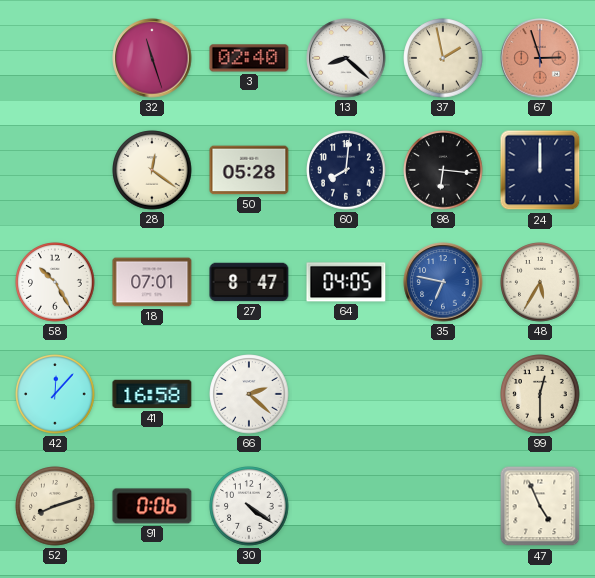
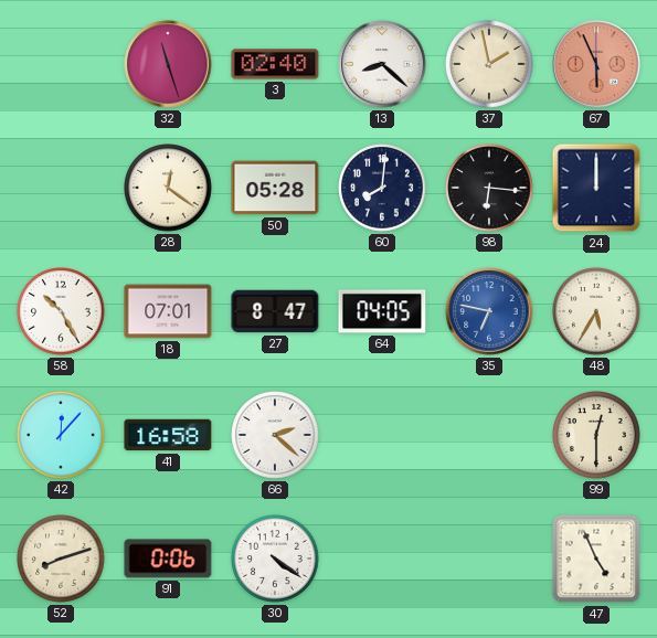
67: 2:57 -> 5:56
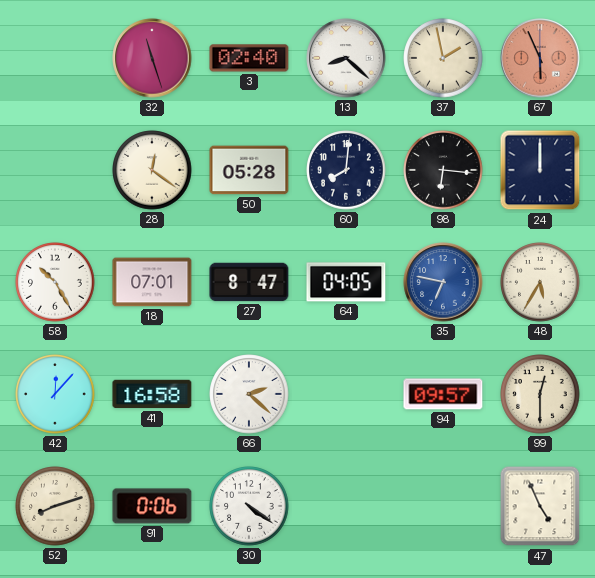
94: none -> 09:57
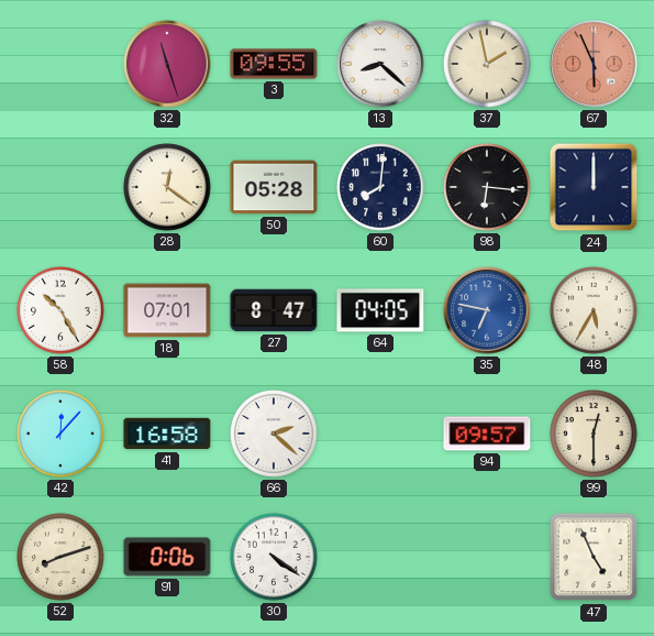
3: 02:40 -> 09:55
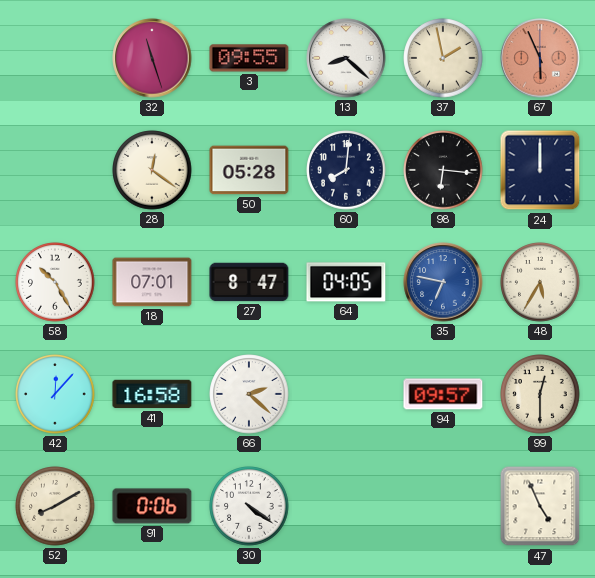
52: 8:12 -> 8:10
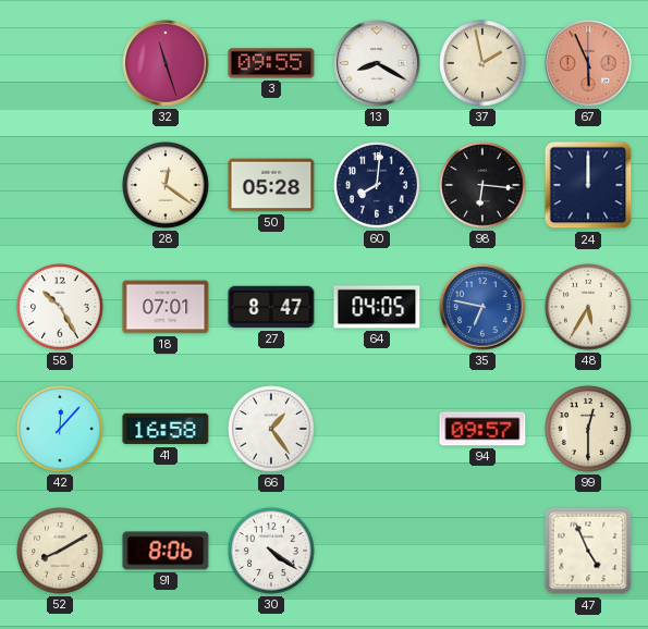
13: 8:22 -> 8:20
66: 2:22 -> 1:24
91: 0:06 -> 8:06
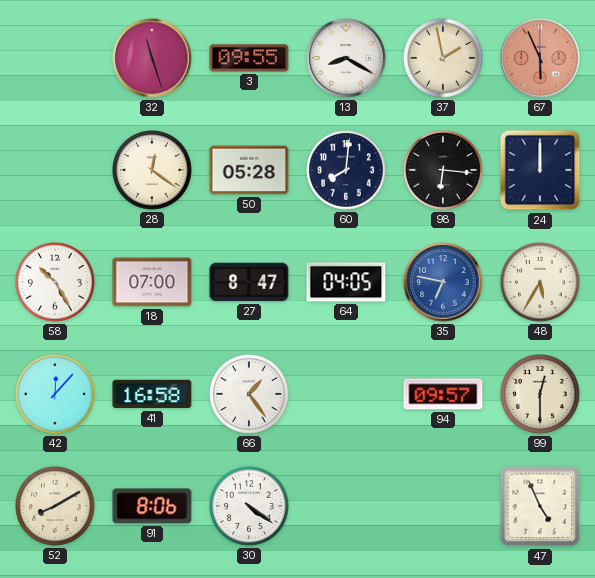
18: 07:01 -> 07:00
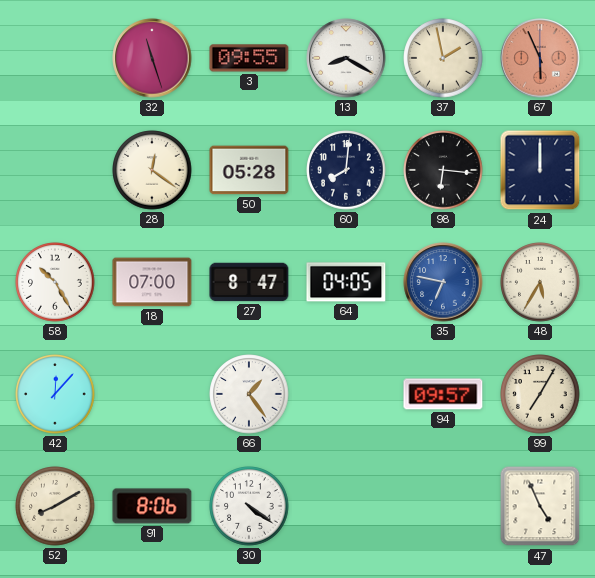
41: 16:58 -> none
99: 12:30 -> 7:05
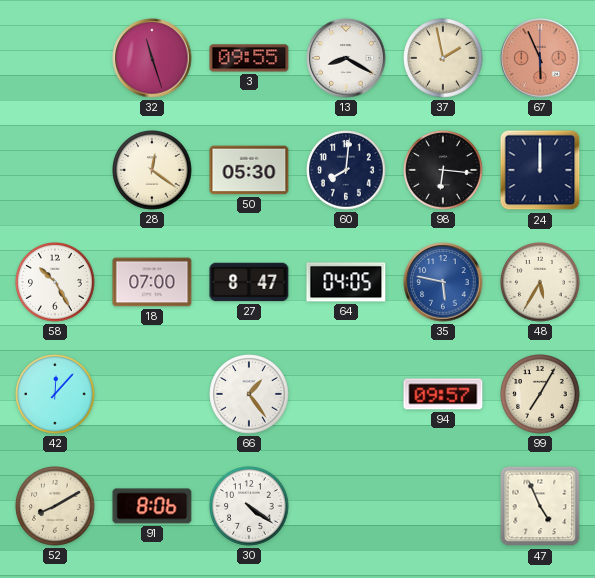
50: 05:28 -> 05:30
35: 6:47 -> 5:47
